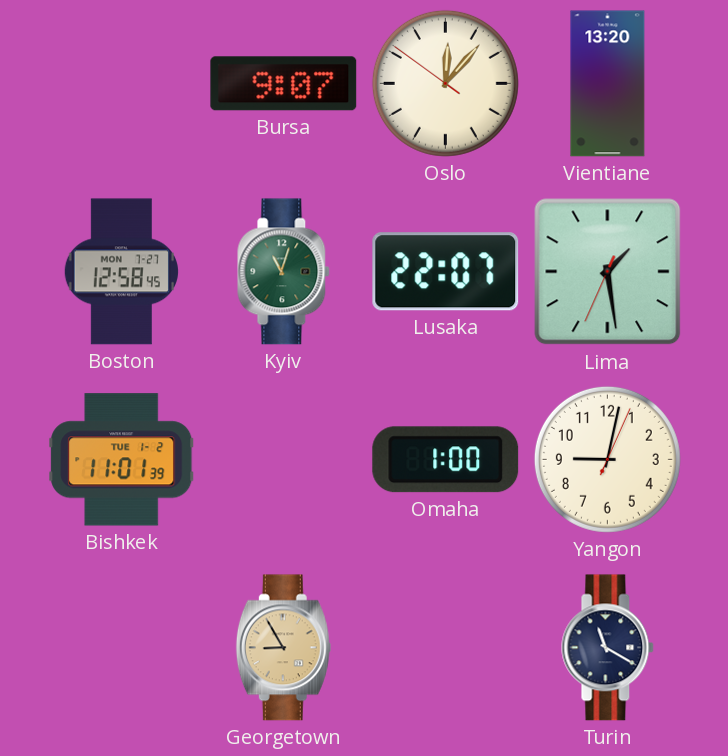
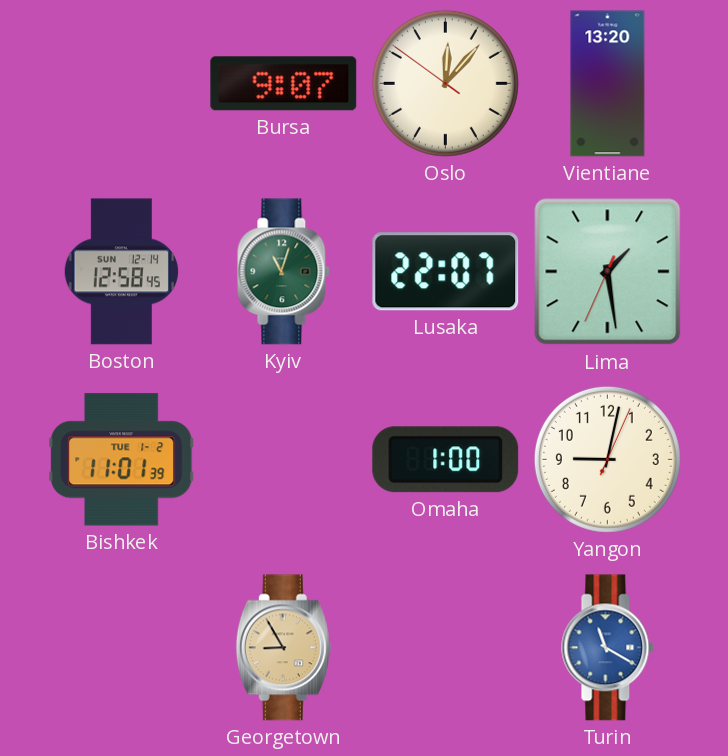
Boston date: MON 7-27 -> SUN 12-14
Turin dial: navy -> blue
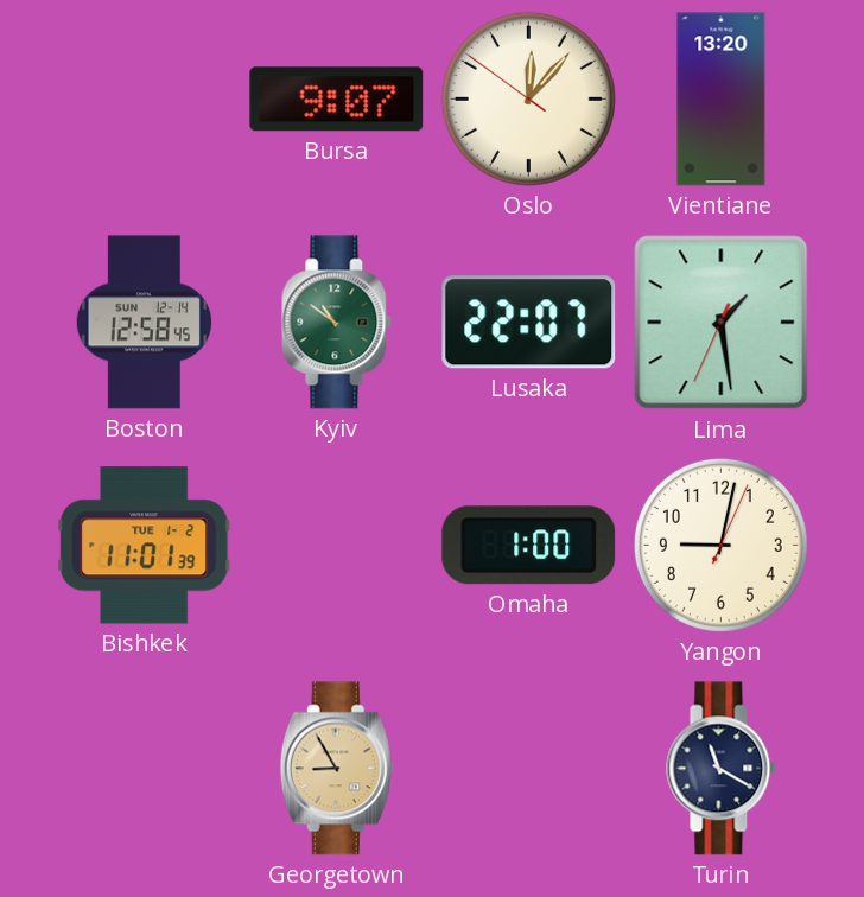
Kyiv: 11:03 -> 10:51
Turin dial: blue -> navy
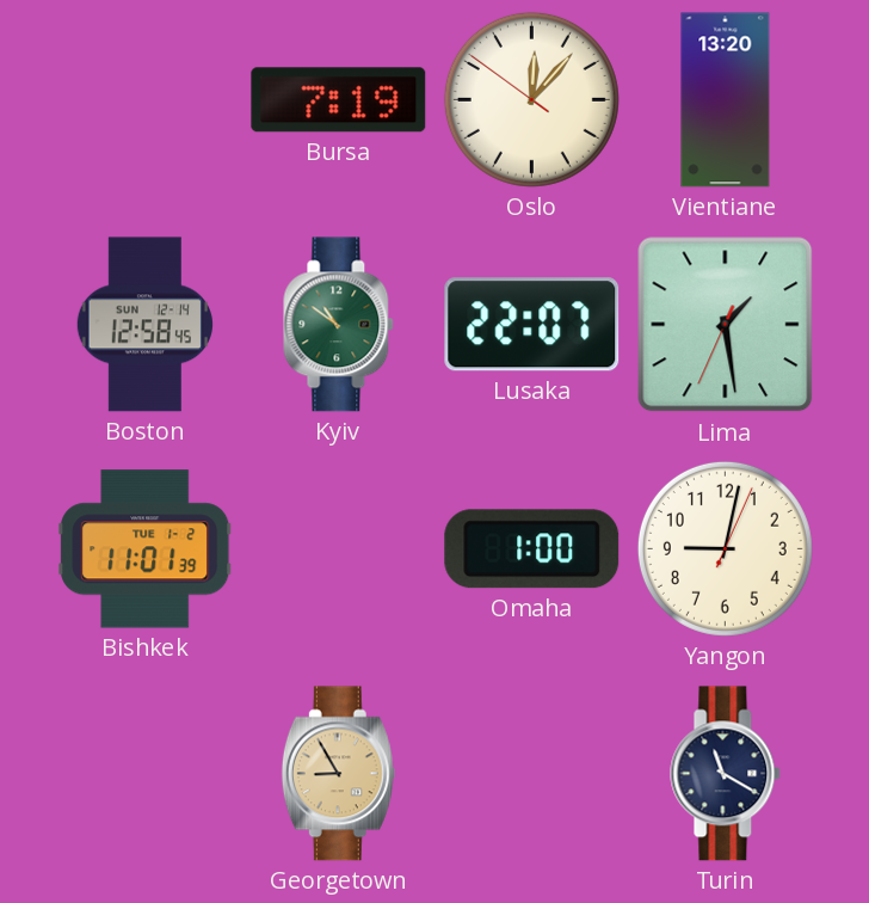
Bursa: 9:07 -> 7:19
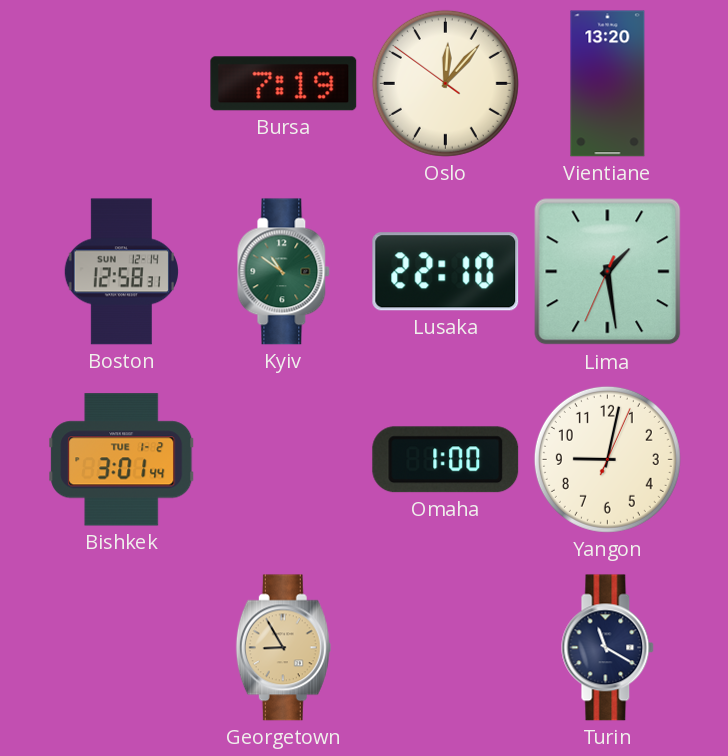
Boston: 12:58:45 -> 12:58:31
Lusaka: 22:07 -> 22:10
Bishkek: 11:01 -> 3:01
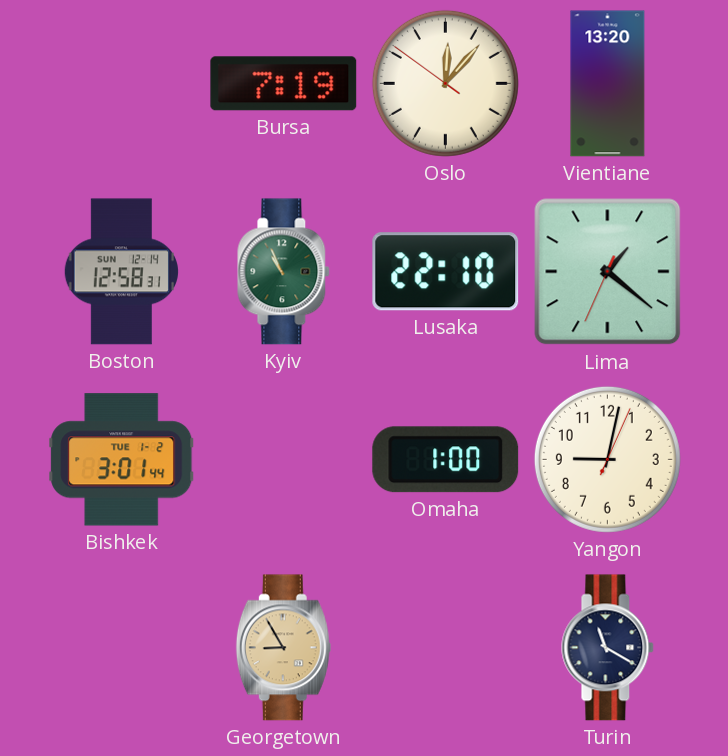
Kyiv: 10:51 -> 10:56
Lima: 1:28 -> 1:21
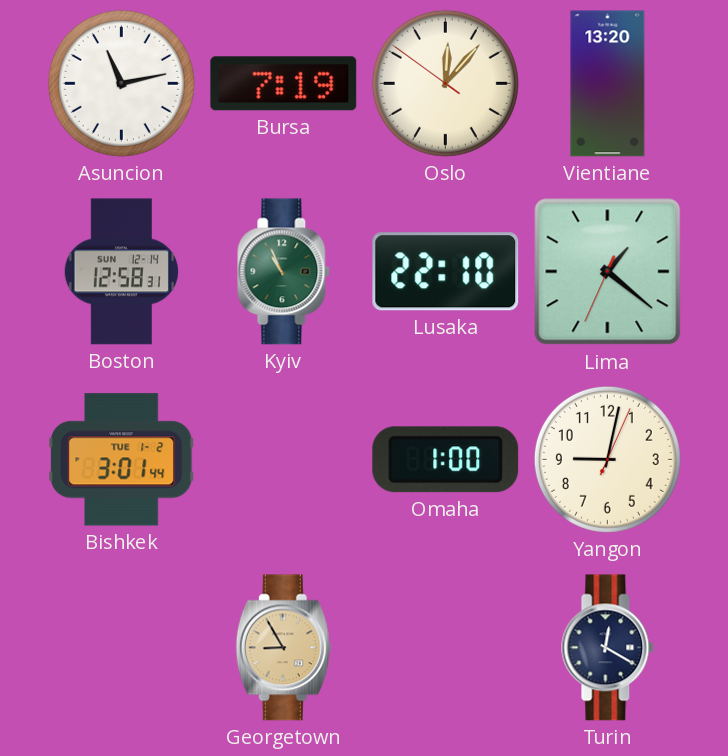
Asuncion: none -> 11:13
Turin: 11:20 -> 12:20
